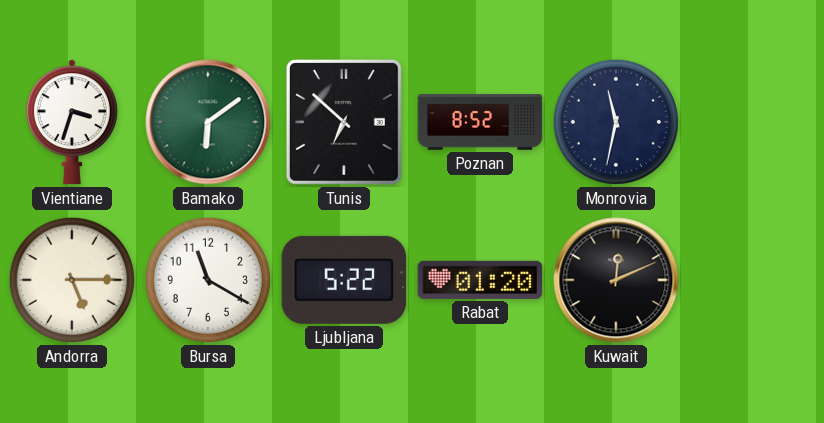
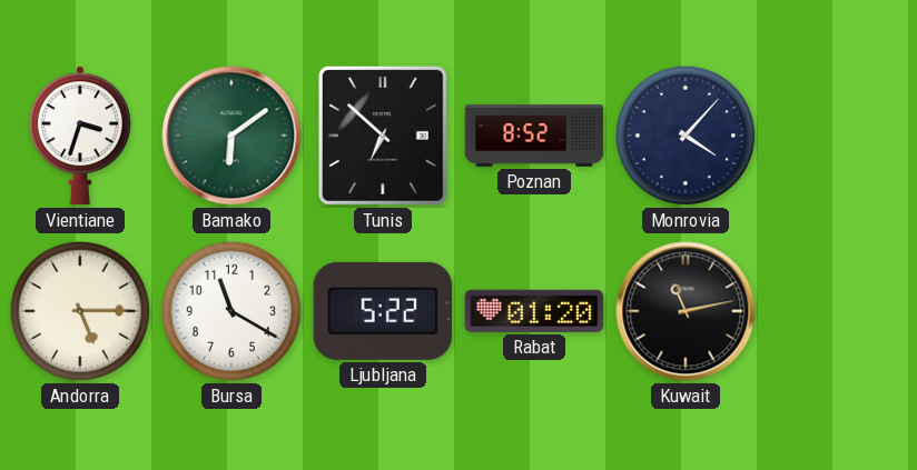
Monrovia: 11:32 -> 4:07
Kuwait: 12:11 -> 11:13
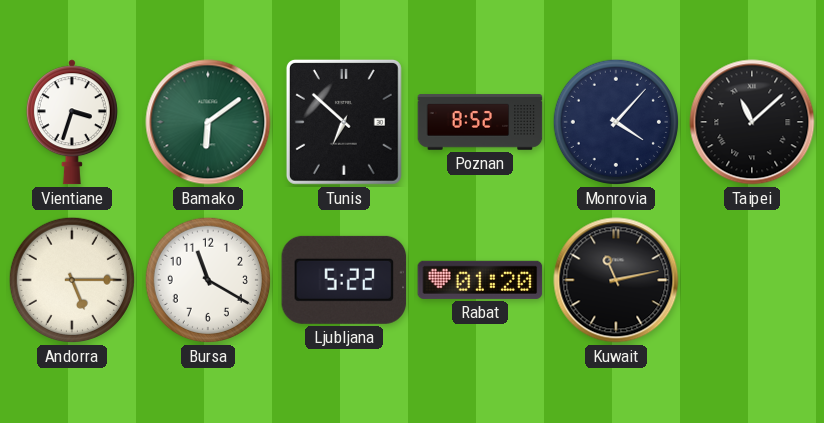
Taipei: none -> 11:08
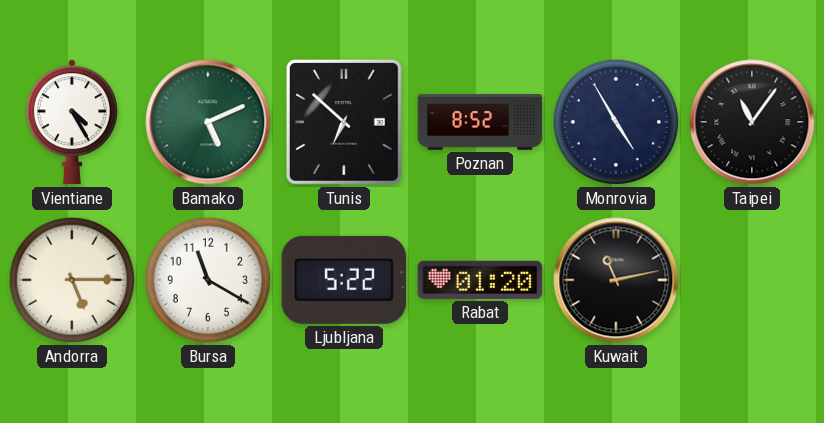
Vientiane: 3:33 -> 4:25
Bamako: 6:09 -> 5:11
Monrovia: 4:07 -> 4:55
Taipei: 11:08 -> 11:06
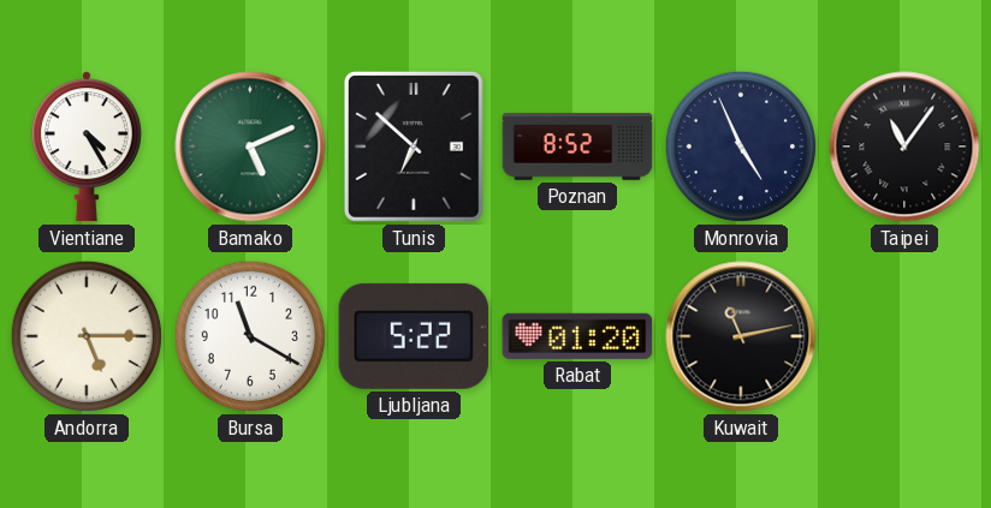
Monrovia: 4:55 -> 4:56
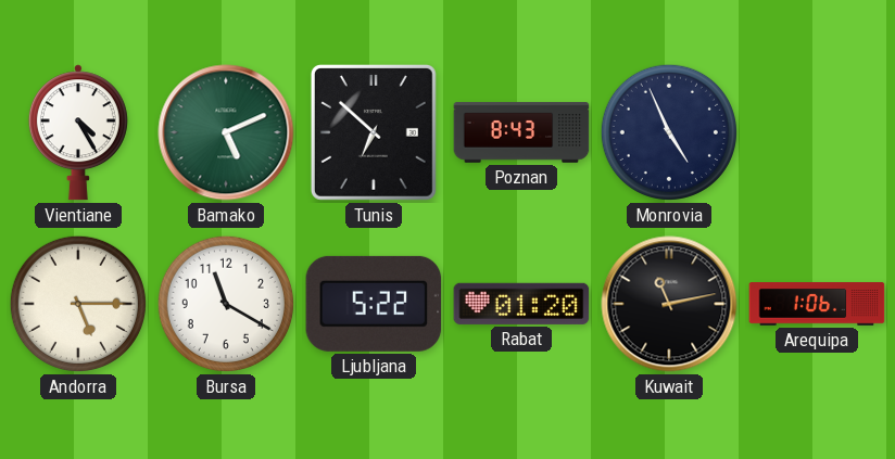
Poznan: 8:52 -> 8:43
Taipei: 11:06 -> none
Arequipa: none -> 1:06
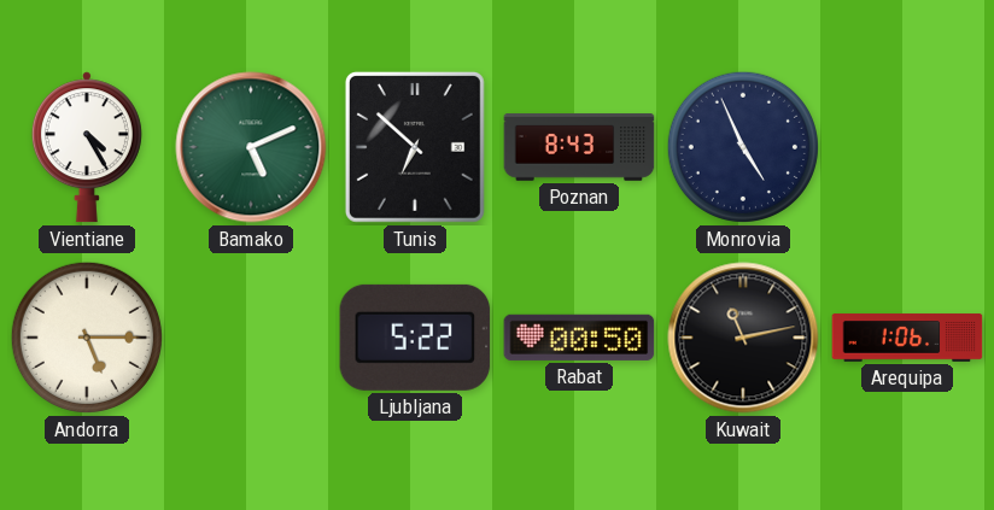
Bursa: 11:20 -> none
Rabat: 01:20 -> 00:50
